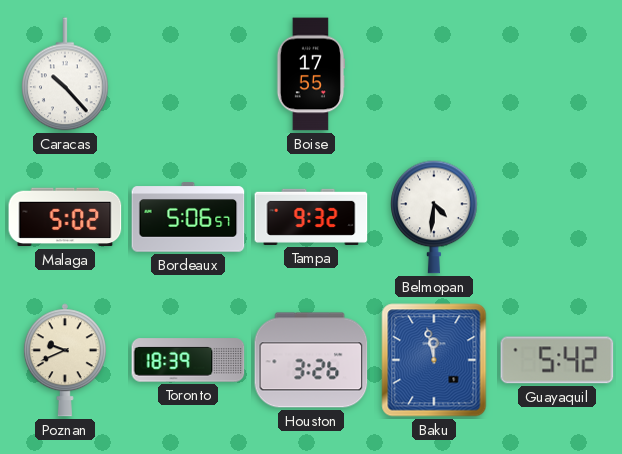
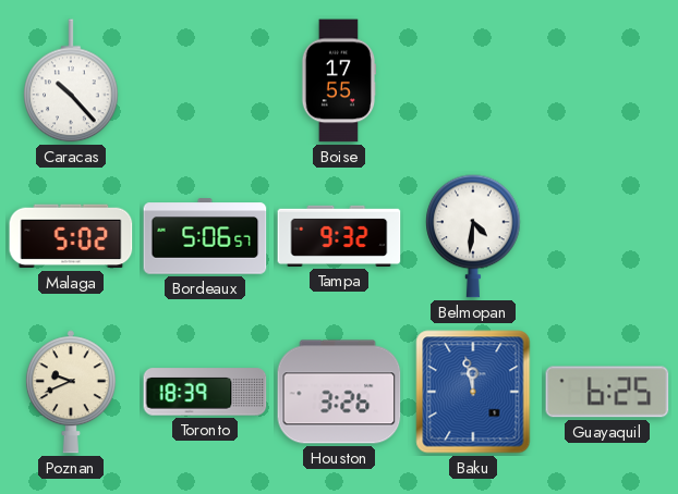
Guayaquil: 5:42 -> 6:25
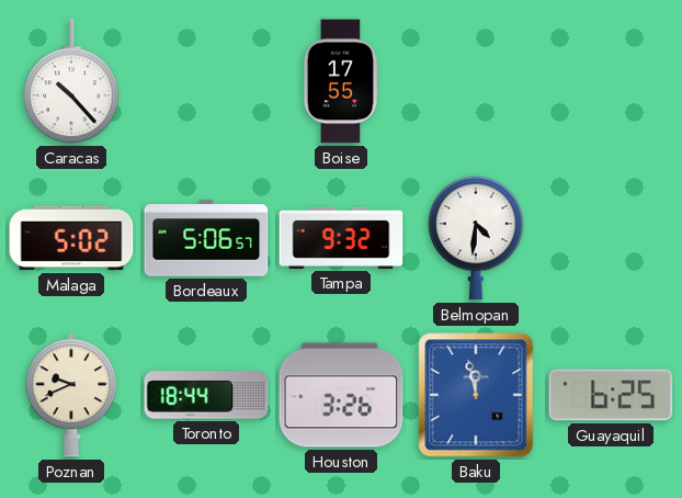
Toronto: 18:39 -> 18:44
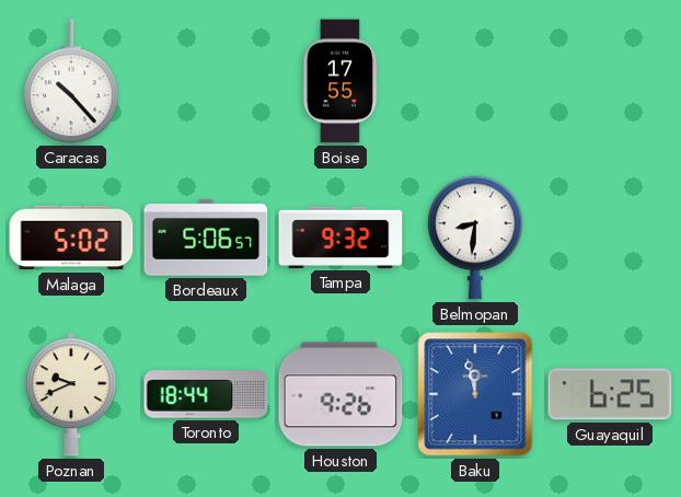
Belmopan: 4:31 -> 8:31
Houston: 3:26 -> 9:26
